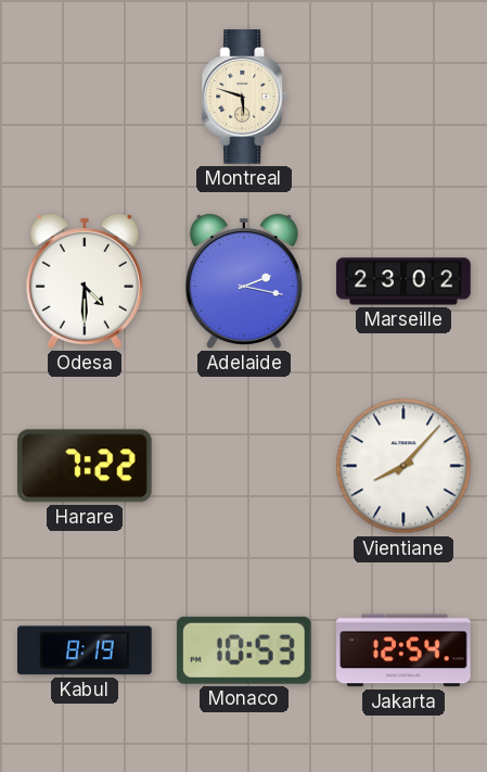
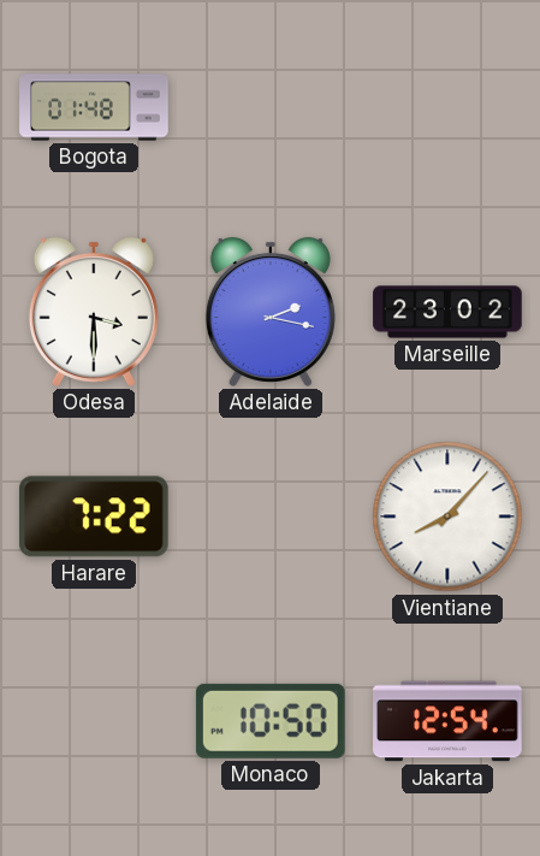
Bogota: none -> 01:48
Montreal: 5:48 -> none
Odesa: 4:30 -> 3:30
Kabul: 8:19 -> none
Monaco: 10:53 -> 10:50
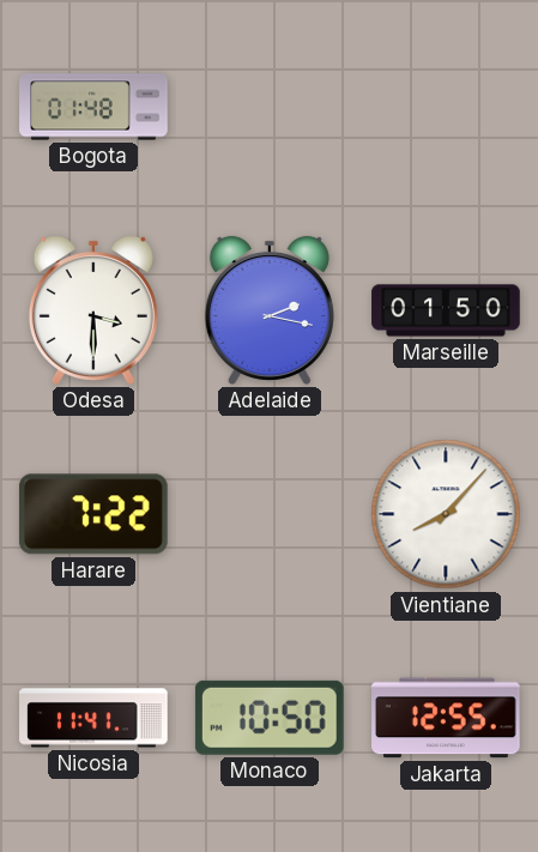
Marseille: 23:02 -> 01:50
Nicosia: none -> 11:41
Jakarta: 12:54 -> 12:55
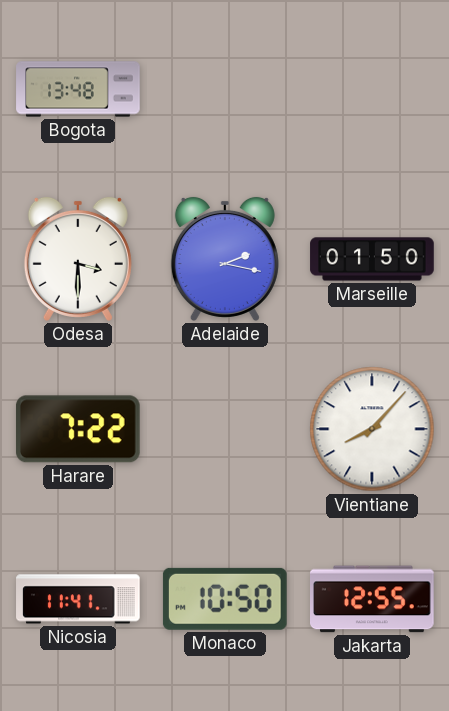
Bogota: 01:48 -> 13:48
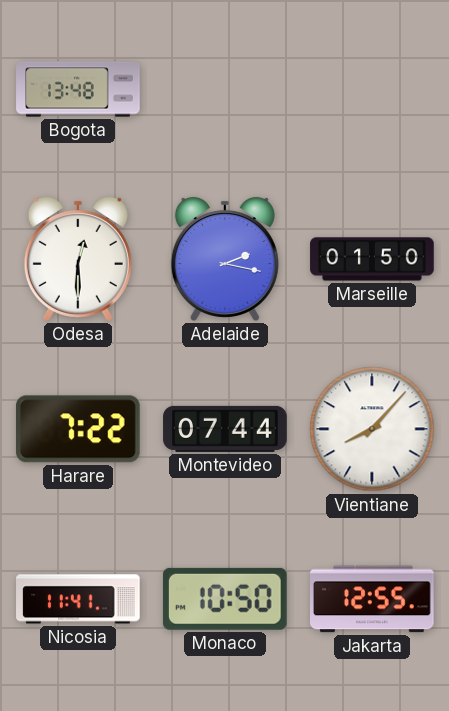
Odesa: 3:30 -> 12:30
Montevideo: none -> 07:44
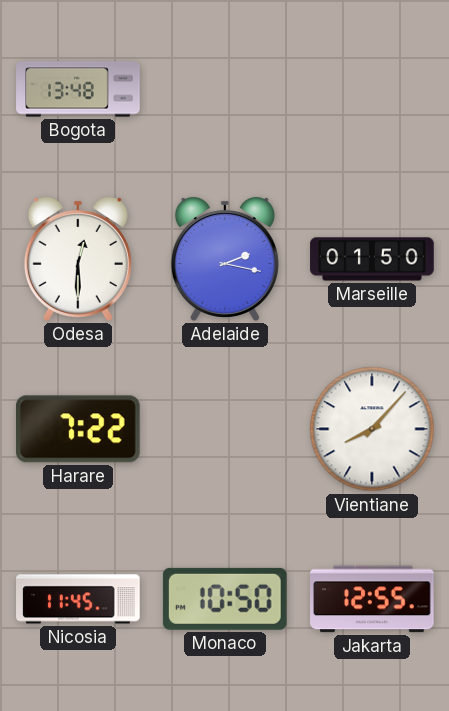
Montevideo: 07:44 -> none
Nicosia: 11:41 -> 11:45
